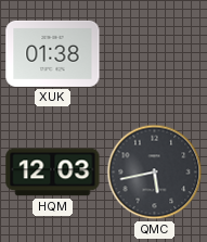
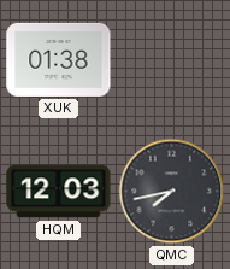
QMC: 5:43 -> 7:43
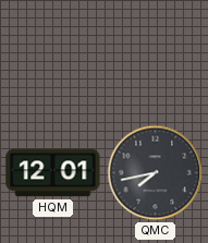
XUK: 01:38 -> none
HQM: 12:03 -> 12:01
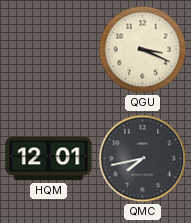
QGU: none -> 3:19
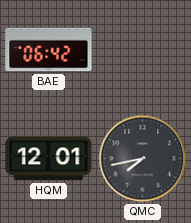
BAE: none -> 06:42
QGU: 3:19 -> none
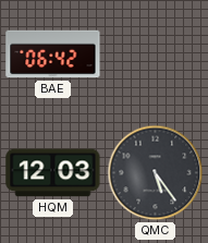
HQM: 12:01 -> 12:03
QMC: 7:43 -> 5:24
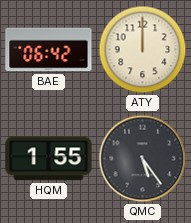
ATY: none -> 12:00
HQM: 12:03 -> 1:55
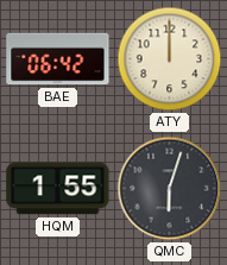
QMC: 5:24 -> 6:03
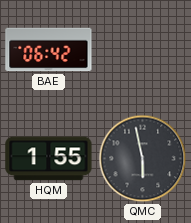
ATY: 12:00 -> none
QMC: 6:03 -> 5:58
